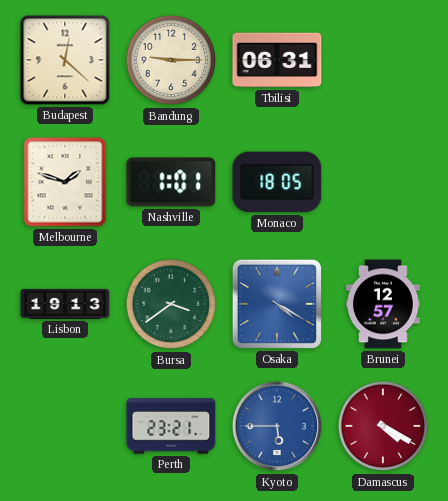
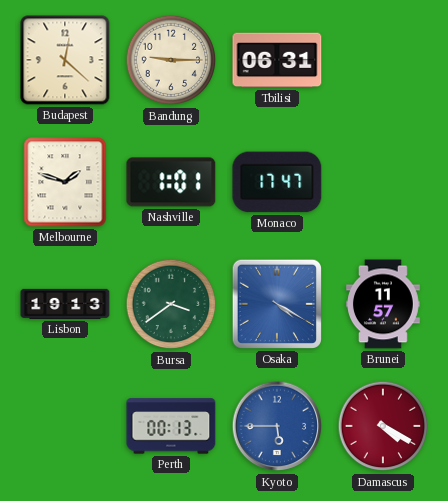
Monaco: 18:05 -> 17:47
Brunei: 12:57 -> 11:57
Perth: 23:21 -> 00:13
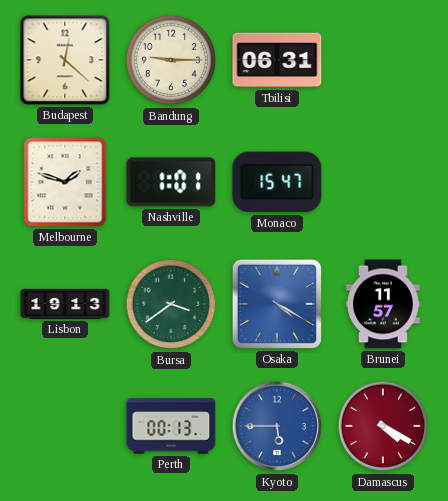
Monaco: 17:47 -> 15:47
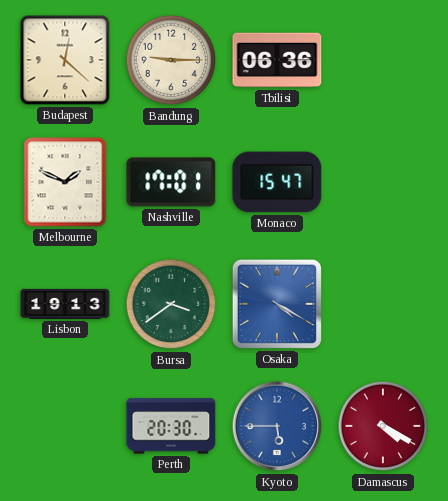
Tbilisi: 06:31 -> 06:36
Melbourne: 1:48 -> 1:49
Nashville: 1:01 -> 17:01
Brunei: 11:57 -> none
Perth: 00:13 -> 20:30
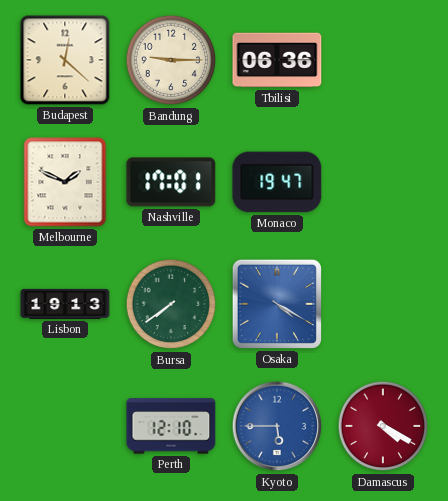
Monaco: 15:47 -> 19:47
Bursa: 3:39 -> 7:39
Perth: 20:30 -> 12:10
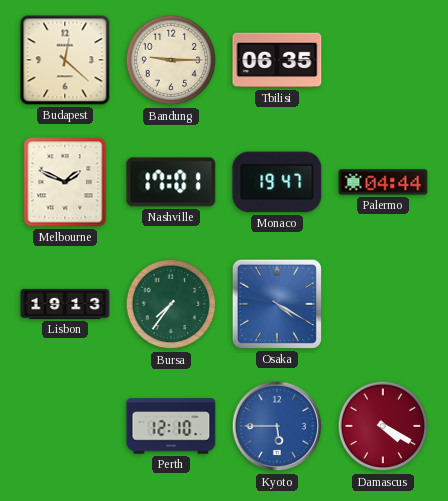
Tbilisi: 06:36 -> 06:35
Palermo: none -> 04:44
Bursa: 7:39 -> 7:36
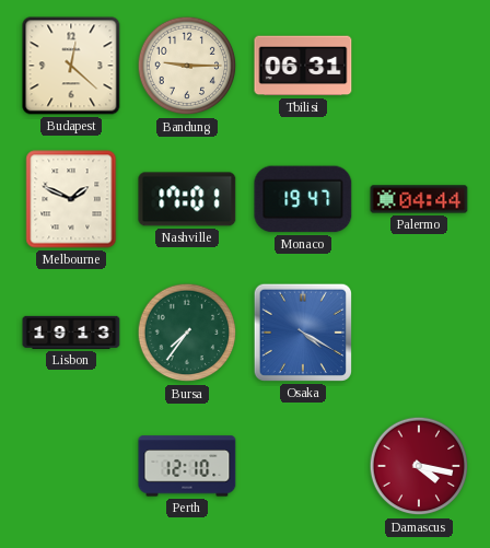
Tbilisi: 06:35 -> 06:31
Kyoto: 5:45 -> none
Damascus: 4:20 -> 4:17
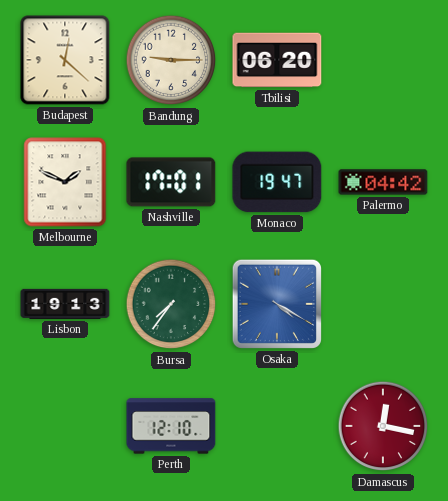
Tbilisi: 06:31 -> 06:20
Palermo: 04:44 -> 04:42
Damascus: 4:17 -> 12:17
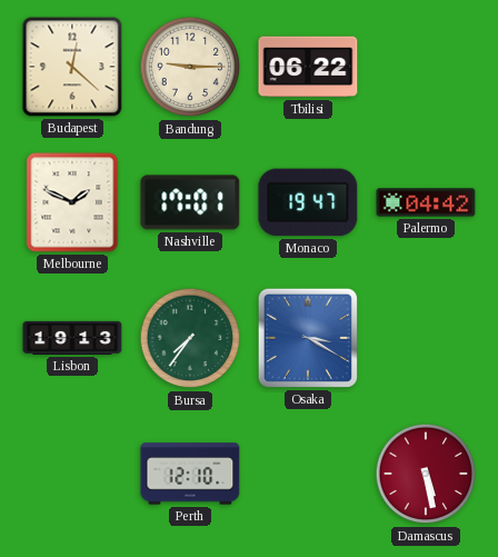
Tbilisi: 06:20 -> 06:22
Osaka: 4:20 -> 3:20
Damascus: 12:17 -> 5:28
